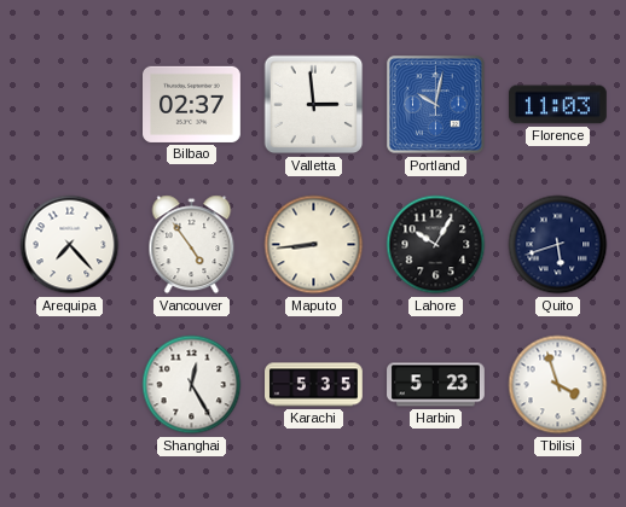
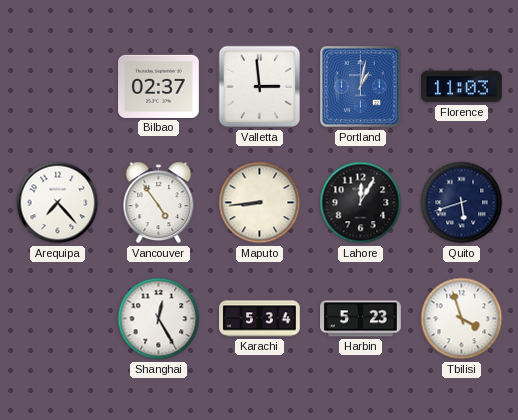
Portland: 10:02 -> 1:02
Lahore: 10:05 -> 12:05
Karachi: 5:35 -> 5:34
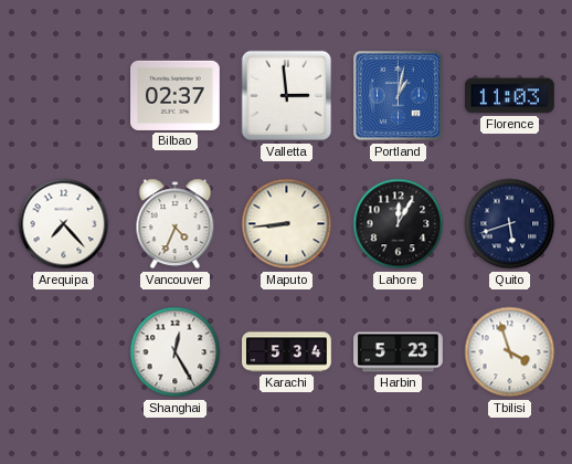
Vancouver: 4:54 -> 4:34
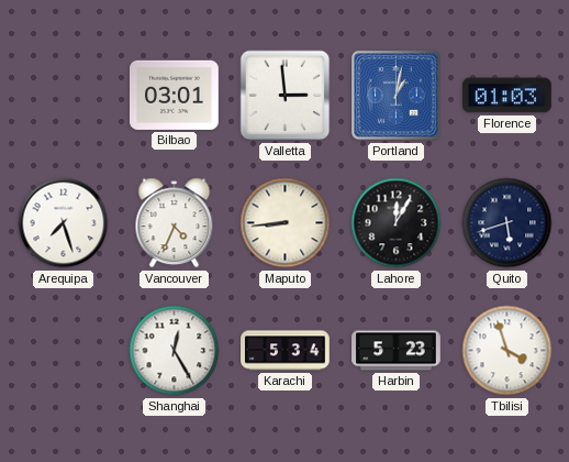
Bilbao: 02:37 -> 03:01
Florence: 11:03 -> 01:03
Arequipa: 7:23 -> 7:27
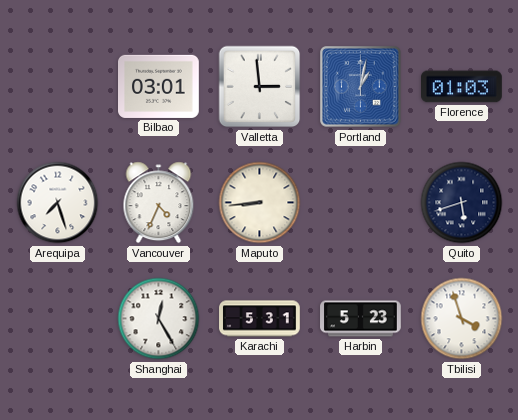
Lahore: 12:05 -> none
Karachi: 5:34 -> 5:31
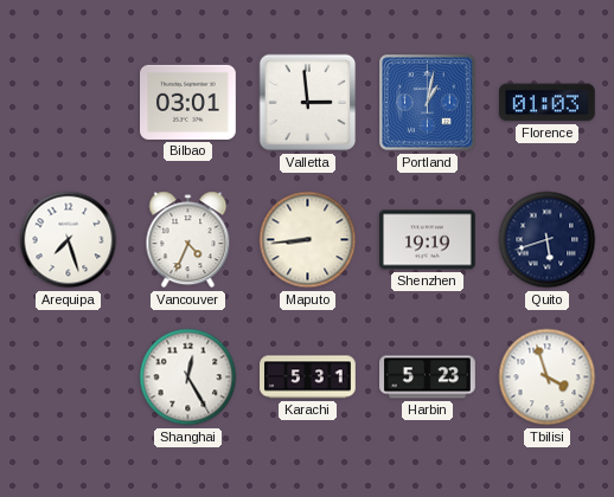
Shenzhen: none -> 19:19
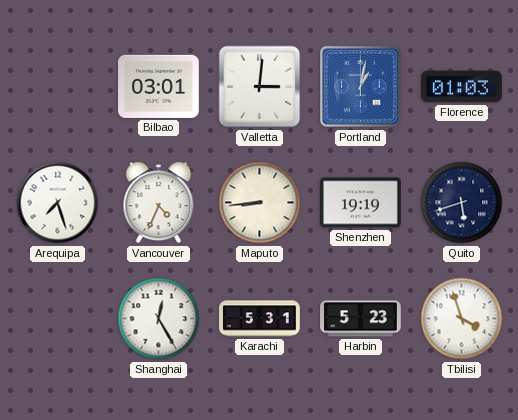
Valletta: 2:59 -> 3:01
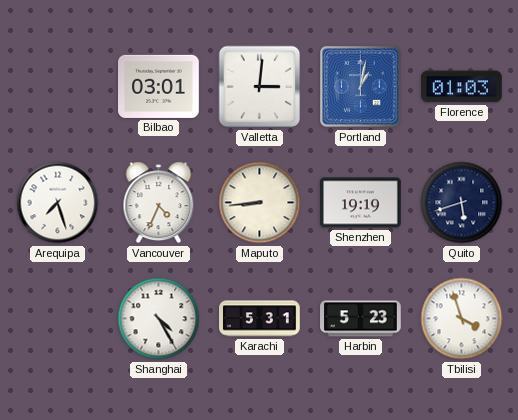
Shanghai: 12:25 -> 4:25
